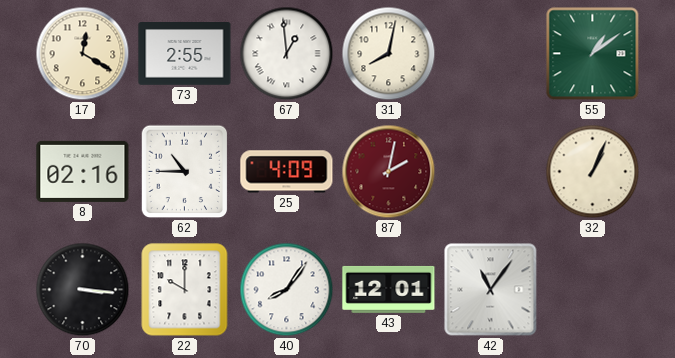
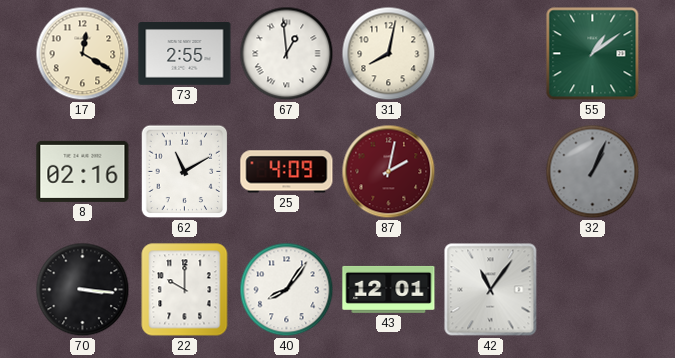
62: 10:45 -> 11:10
32 dial: cream -> grey
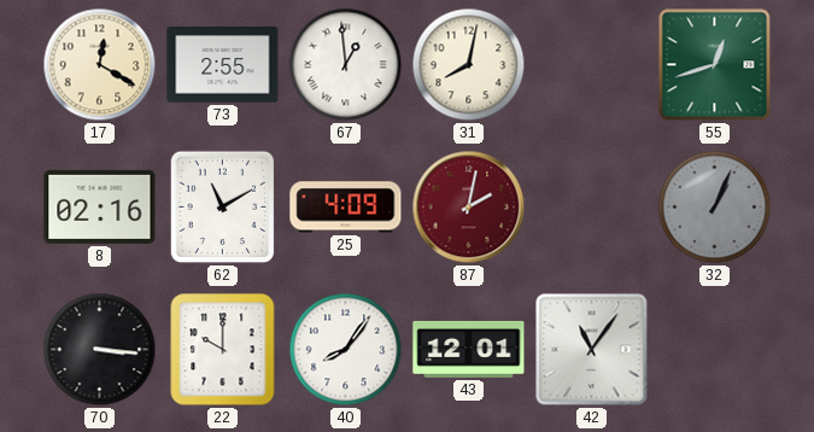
55: 1:09 -> 12:42
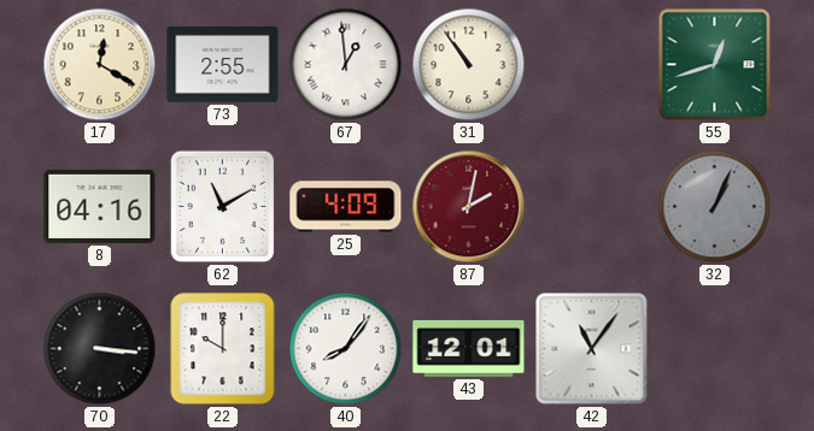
31: 8:02 -> 10:54
8: 02:16 -> 04:16
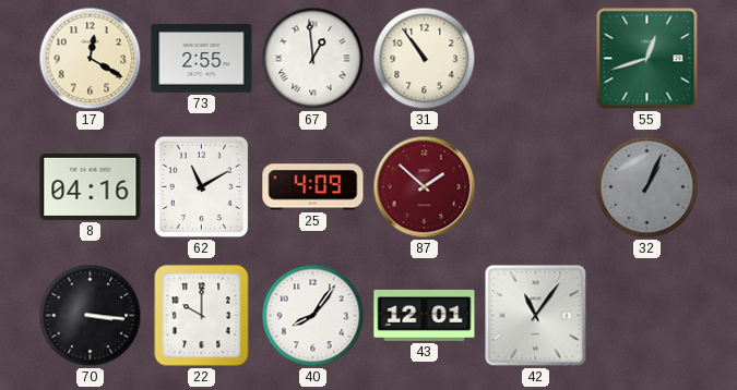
87: 2:02 -> 1:52
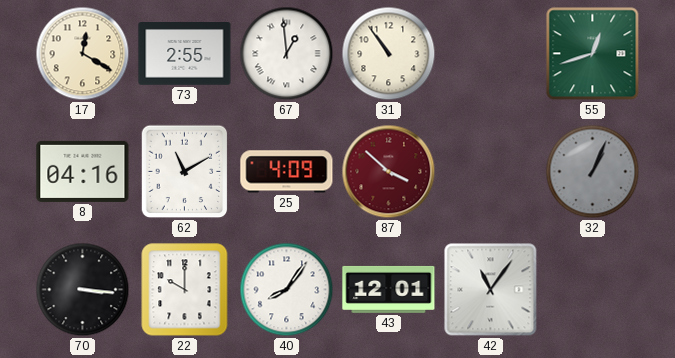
87: 1:52 -> 3:52
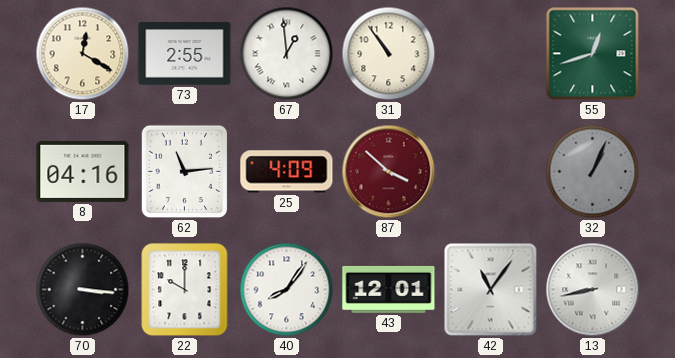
62: 11:10 -> 11:14
13: none -> 8:43
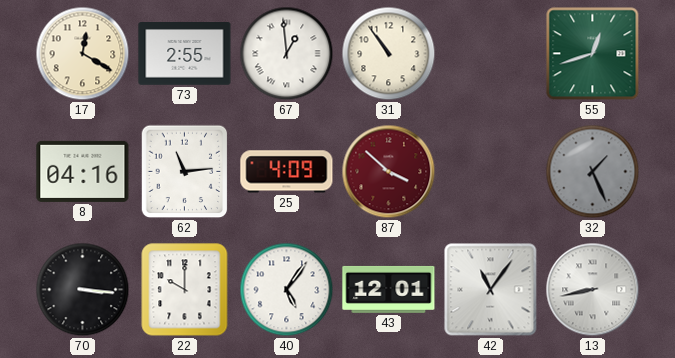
32: 1:04 -> 1:26
40: 8:06 -> 5:06
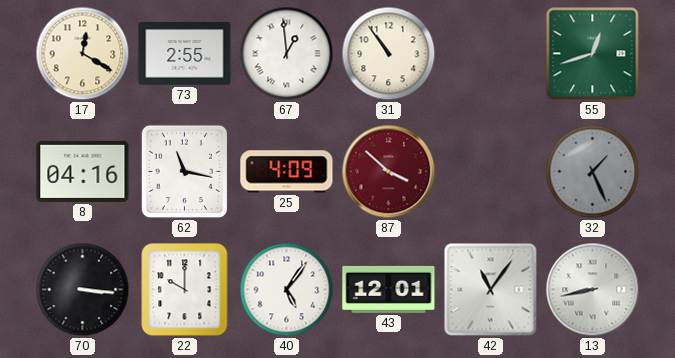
62: 11:14 -> 11:17
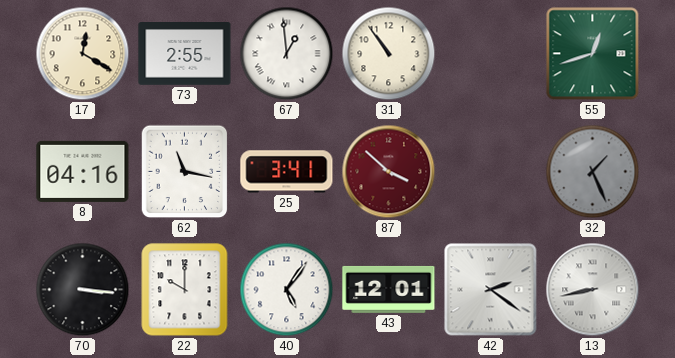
25: 4:09 -> 3:41
42: 11:06 -> 2:21
